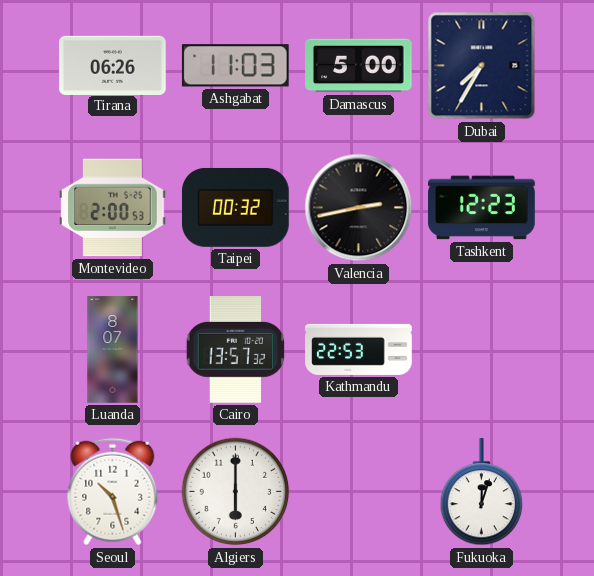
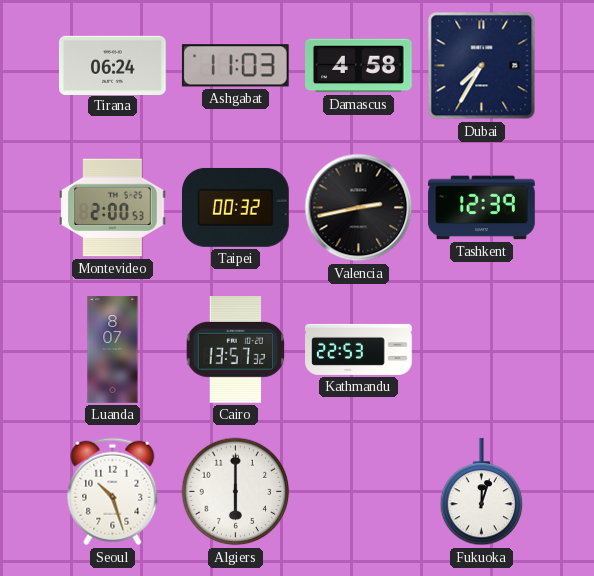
Tirana: 06:26 -> 06:24
Damascus: 5:00 -> 4:58
Tashkent: 12:23 -> 12:39
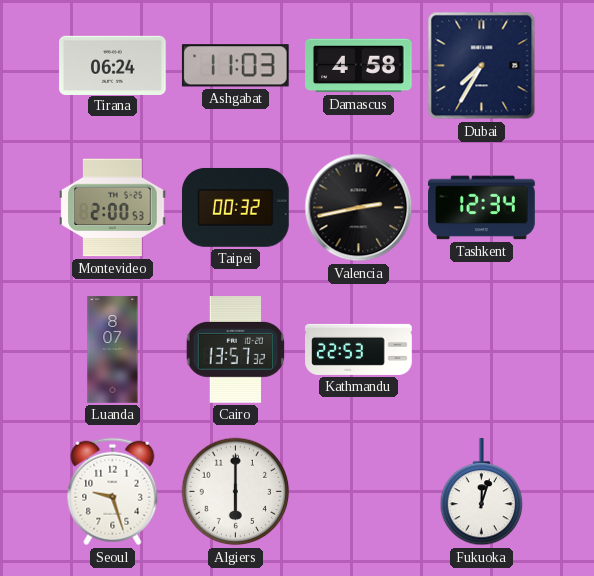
Tashkent: 12:39 -> 12:34
Seoul: 10:27 -> 9:27
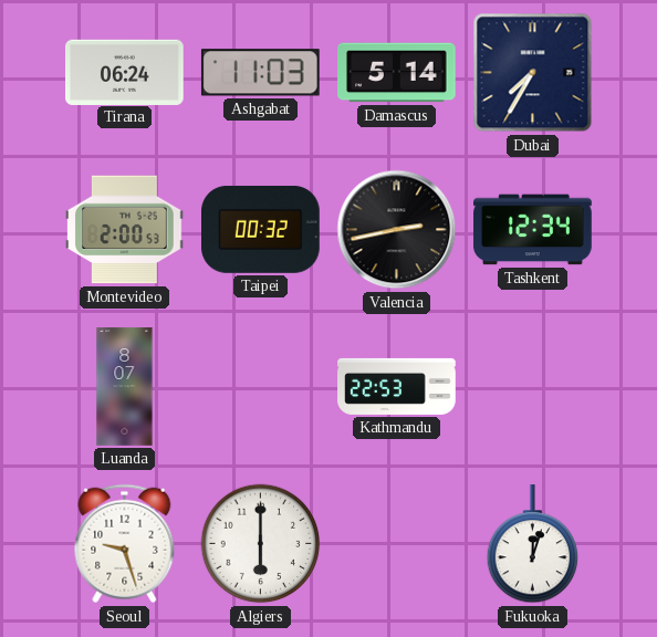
Damascus: 4:58 -> 5:14
Cairo: 13:57 -> none
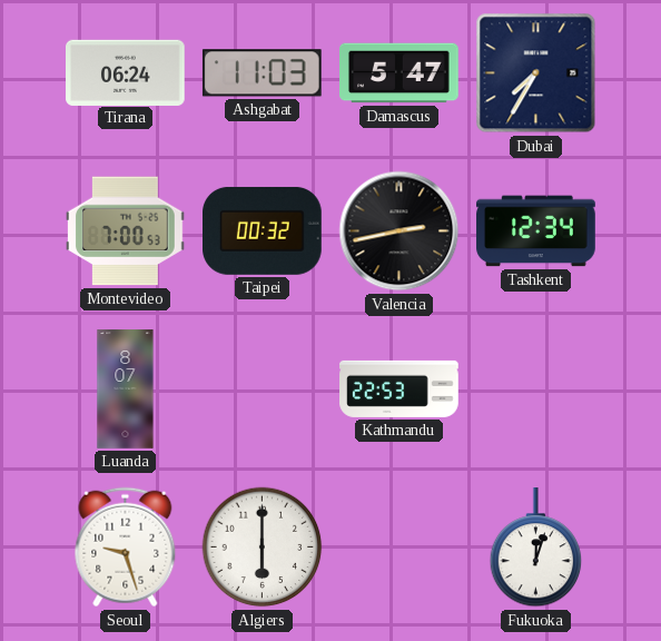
Damascus: 5:14 -> 5:47
Montevideo: 2:00 -> 7:00
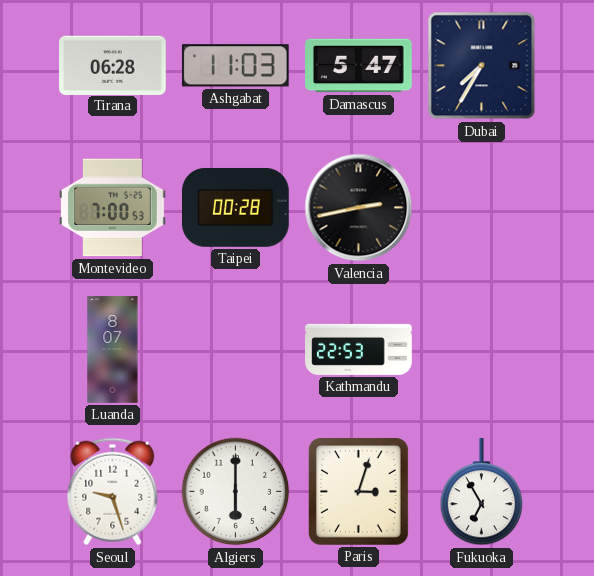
Tirana: 06:24 -> 06:28
Taipei: 00:32 -> 00:28
Tashkent: 12:34 -> none
Paris: none -> 3:03
Fukuoka: 12:03 -> 6:55
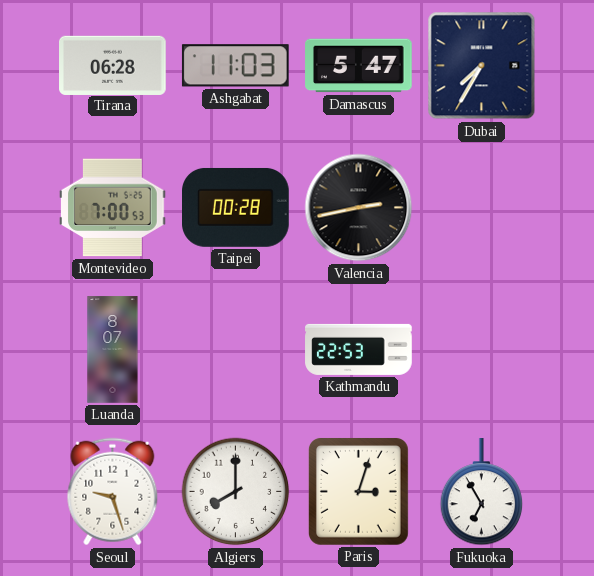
Algiers: 6:00 -> 8:00
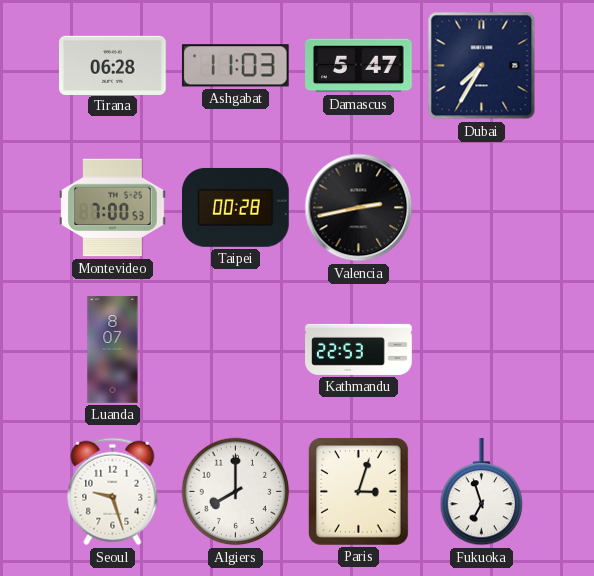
Fukuoka: 6:55 -> 6:57
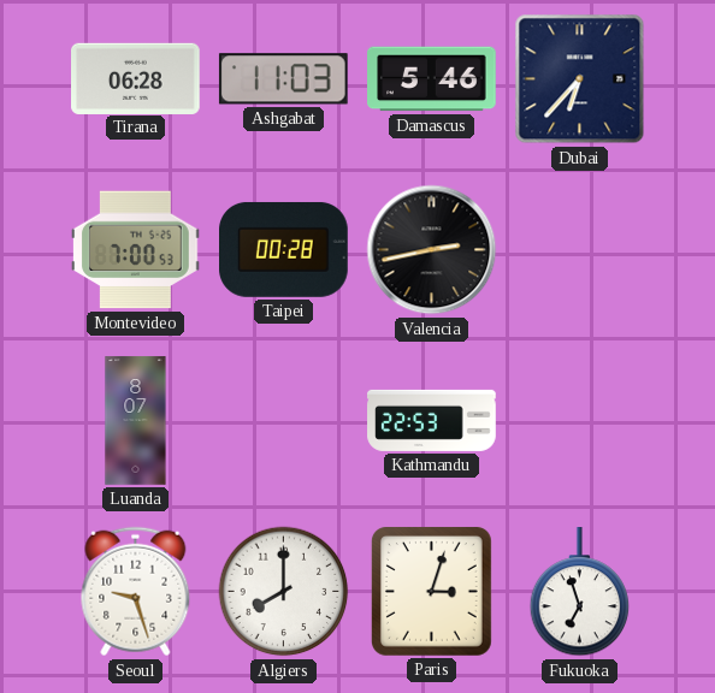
Damascus: 5:47 -> 5:46
Dubai: 7:35 -> 6:37
